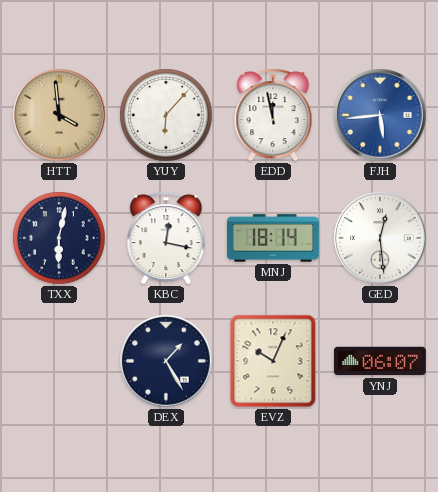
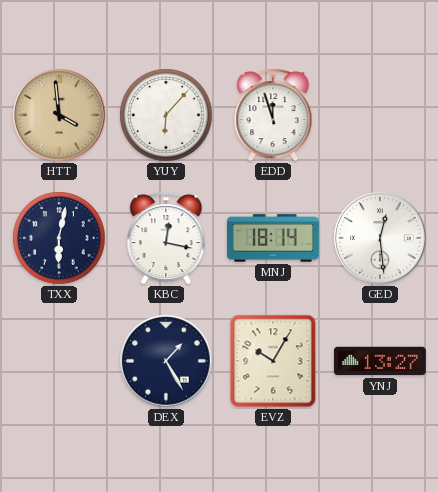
EDD: 11:58 -> 11:57
FJH: 5:44 -> none
EVZ: 10:04 -> 10:05
YNJ: 06:07 -> 13:27
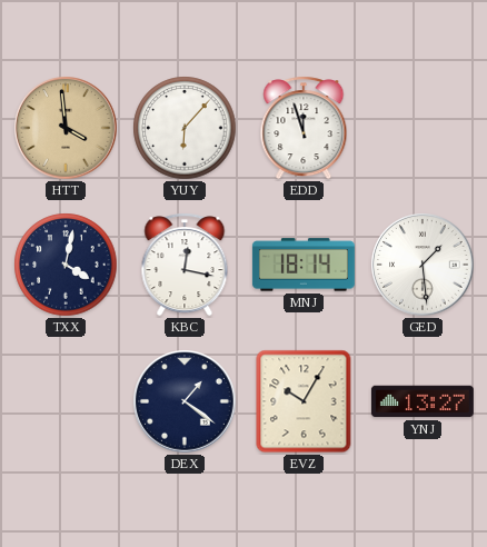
TXX: 6:02 -> 4:02
GED: 12:29 -> 1:29
DEX: 1:25 -> 1:21
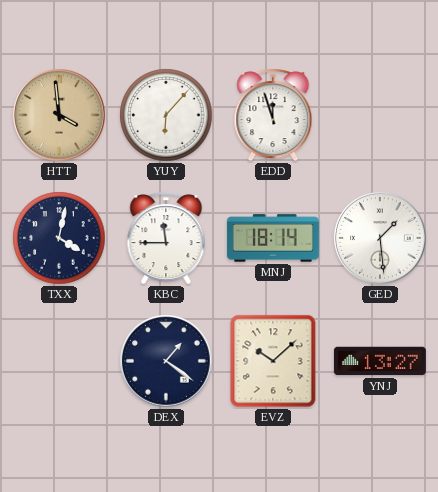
KBC: 12:17 -> 11:45
EVZ: 10:05 -> 10:08
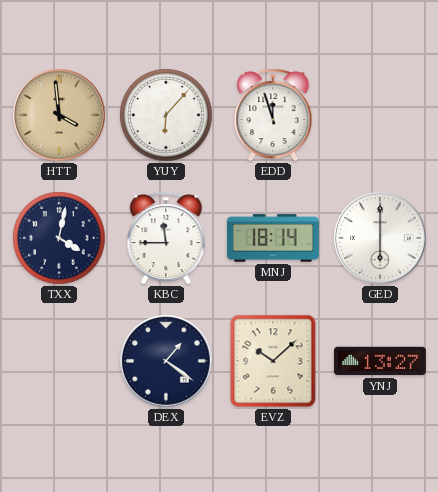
GED: 1:29 -> 6:00
